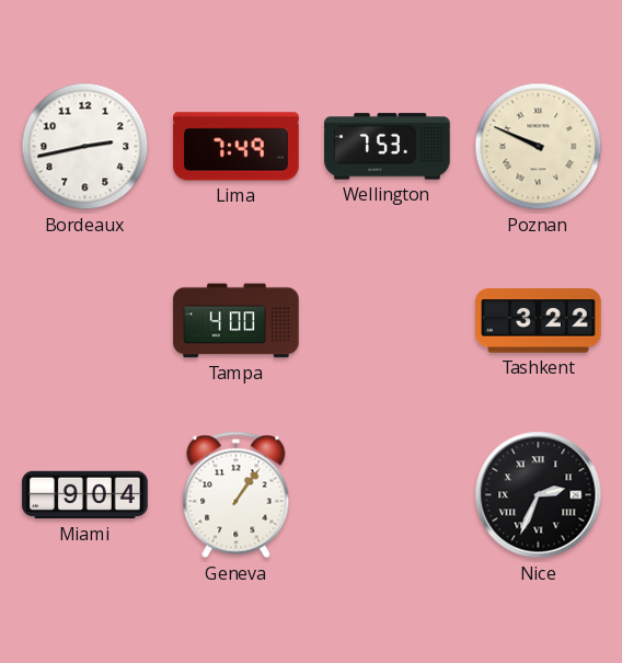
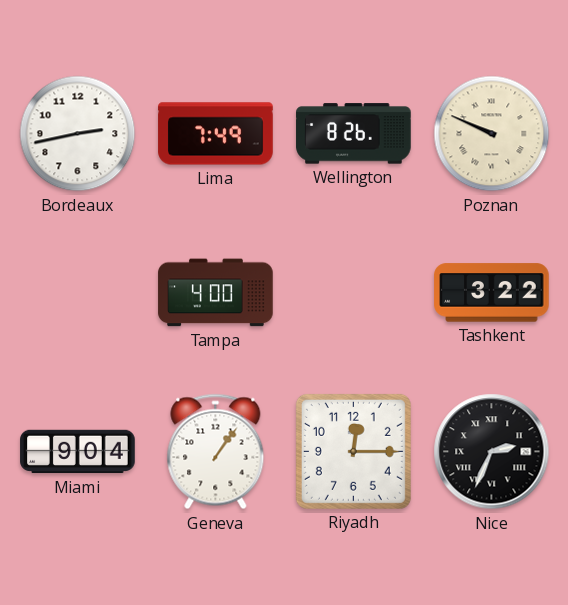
Wellington: 7:53 -> 8:26
Riyadh: none -> 12:15
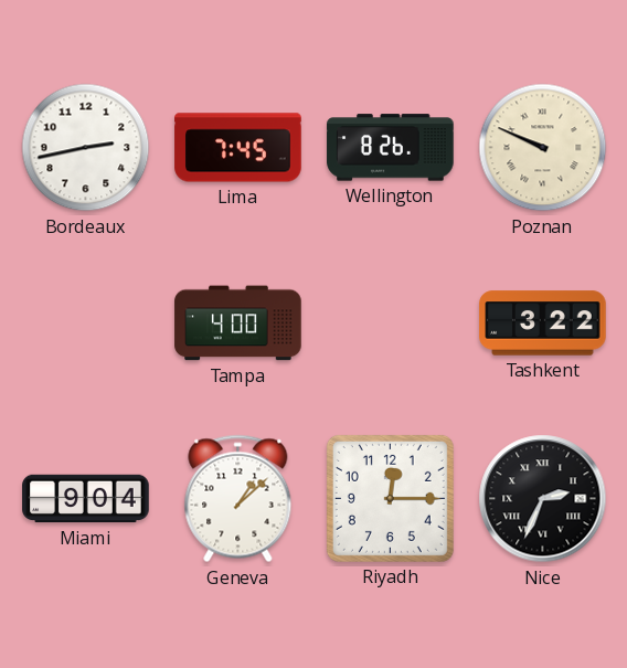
Lima: 7:49 -> 7:45
Geneva: 1:06 -> 1:08
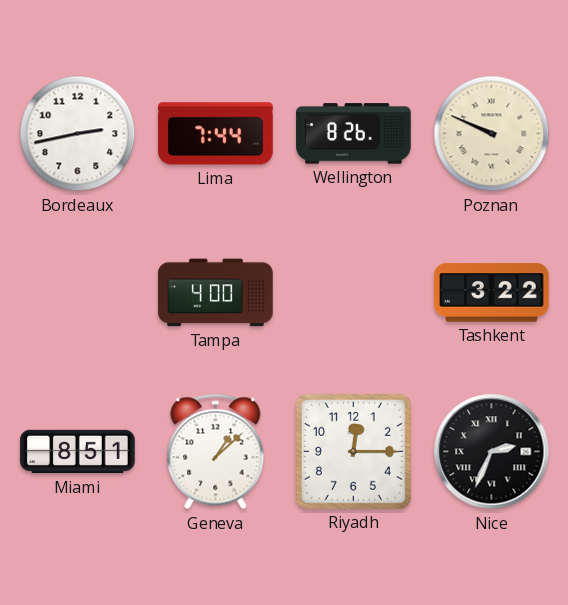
Lima: 7:45 -> 7:44
Miami: 9:04 -> 8:51
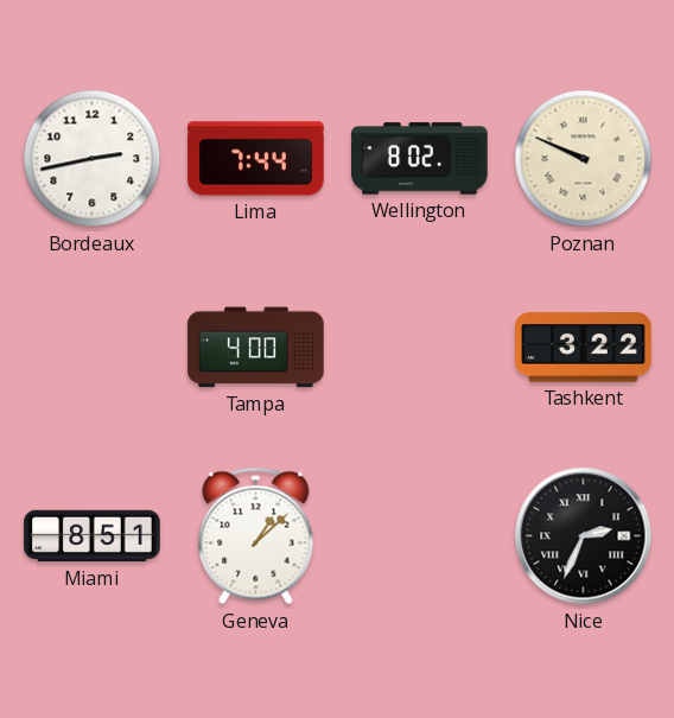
Wellington: 8:26 -> 8:02
Riyadh: 12:15 -> none
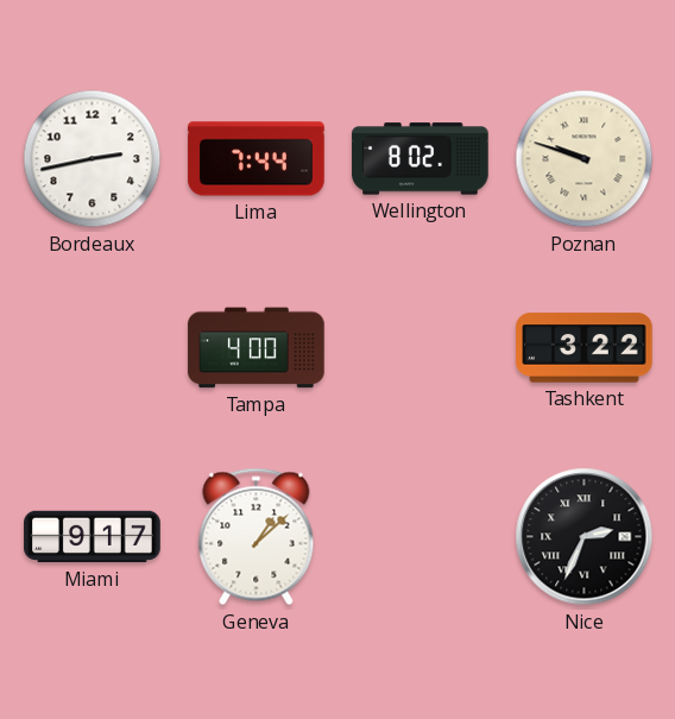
Poznan: 9:49 -> 9:48
Miami: 8:51 -> 9:17
